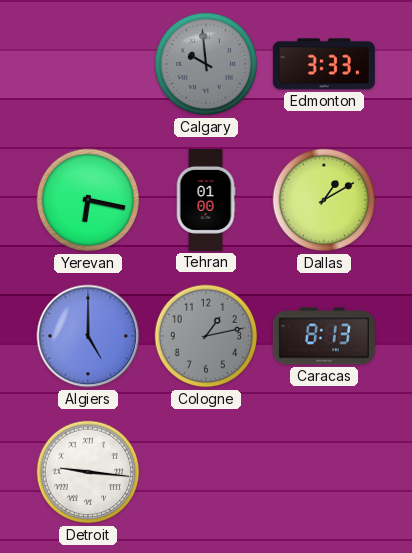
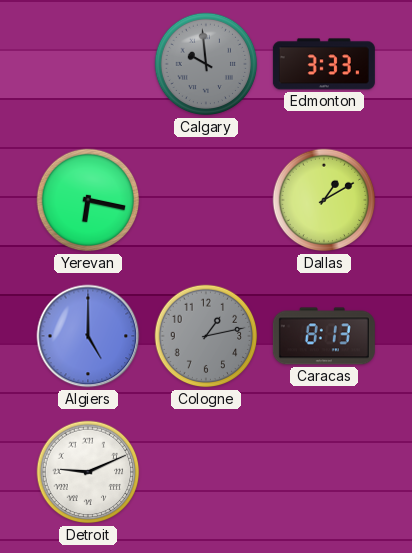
Tehran: 01:00 -> none
Detroit: 9:16 -> 9:11
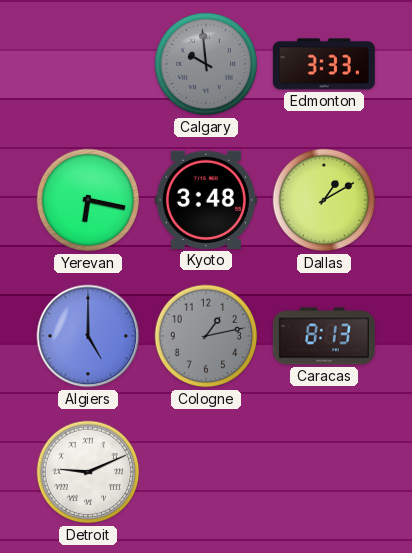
Kyoto: none -> 3:48
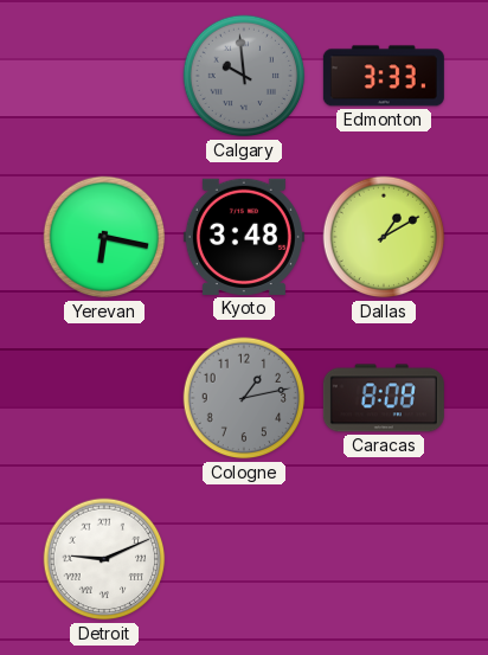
Algiers: 5:00 -> none
Caracas: 8:13 -> 8:08
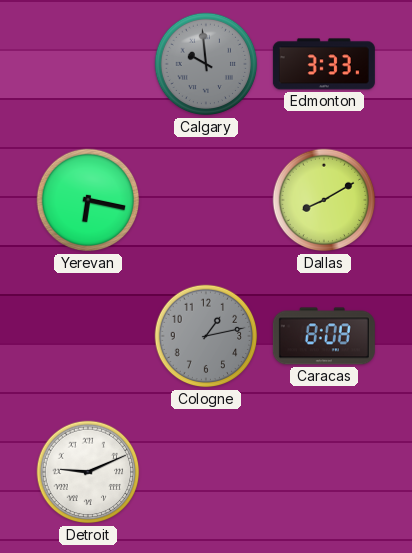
Kyoto: 3:48 -> none
Dallas: 1:10 -> 8:10
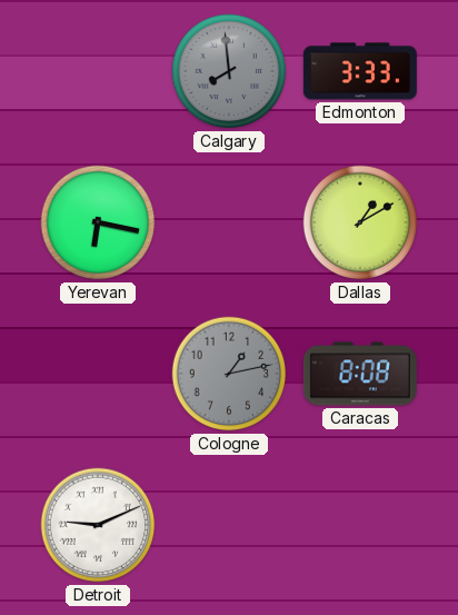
Calgary: 9:59 -> 7:59
Dallas: 8:10 -> 1:10
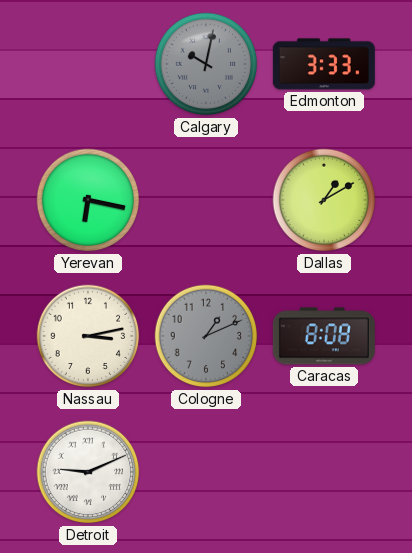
Calgary: 7:59 -> 10:02
Nassau: none -> 3:13
Cologne: 1:13 -> 1:11
